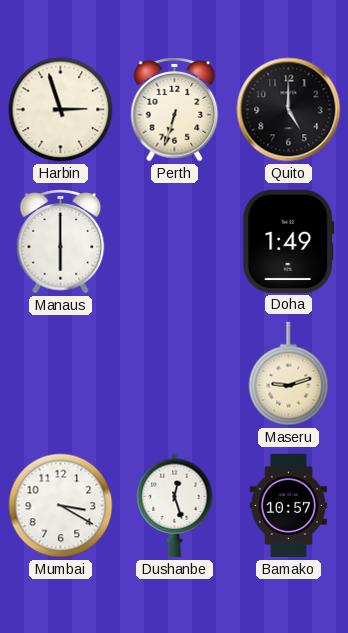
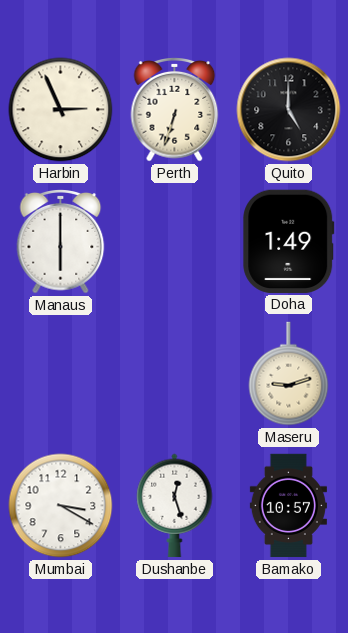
Harbin: 2:57 -> 2:56
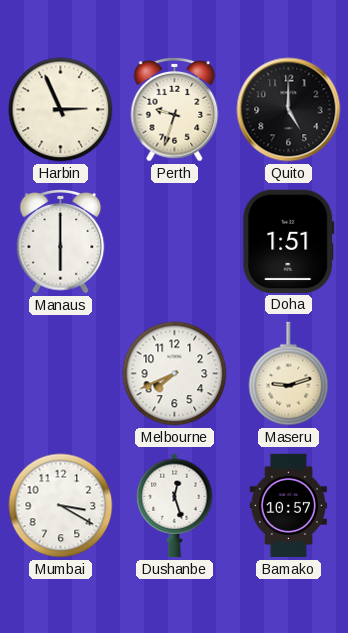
Perth: 6:33 -> 9:33
Doha: 1:49 -> 1:51
Melbourne: none -> 7:41
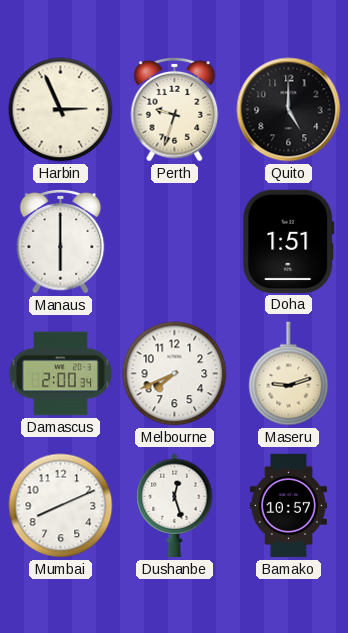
Damascus: none -> 2:00
Mumbai: 3:20 -> 8:11
